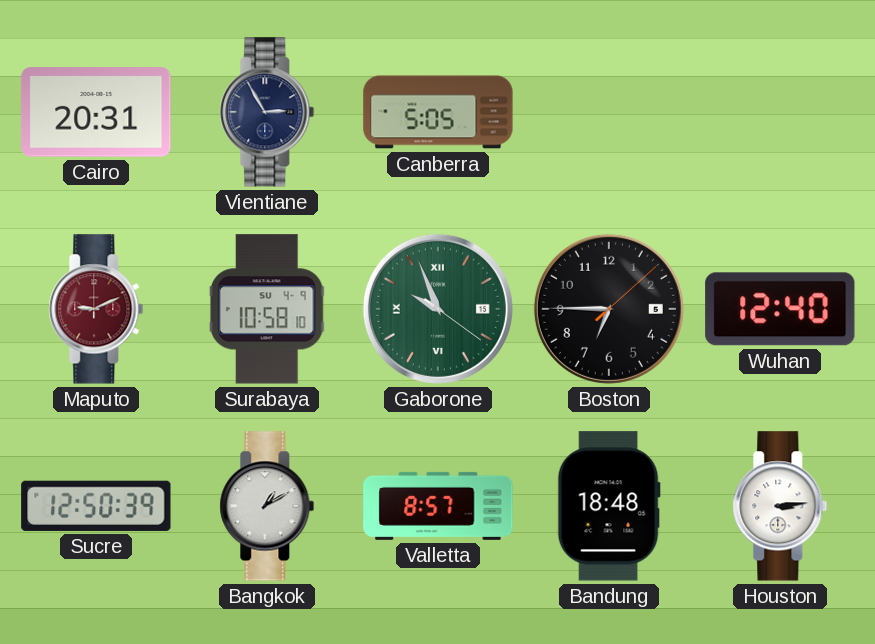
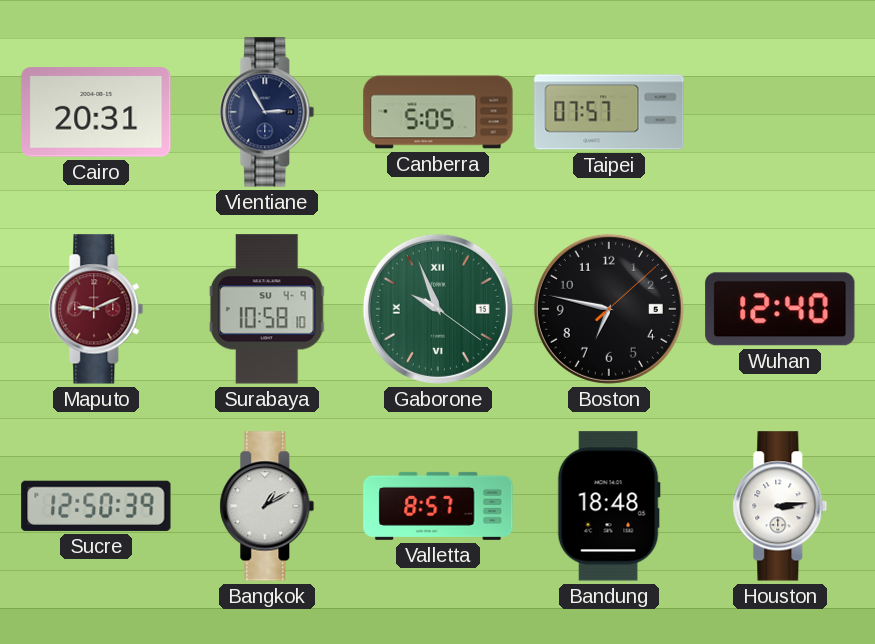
Taipei: none -> 07:57
Boston: 6:45 -> 6:47
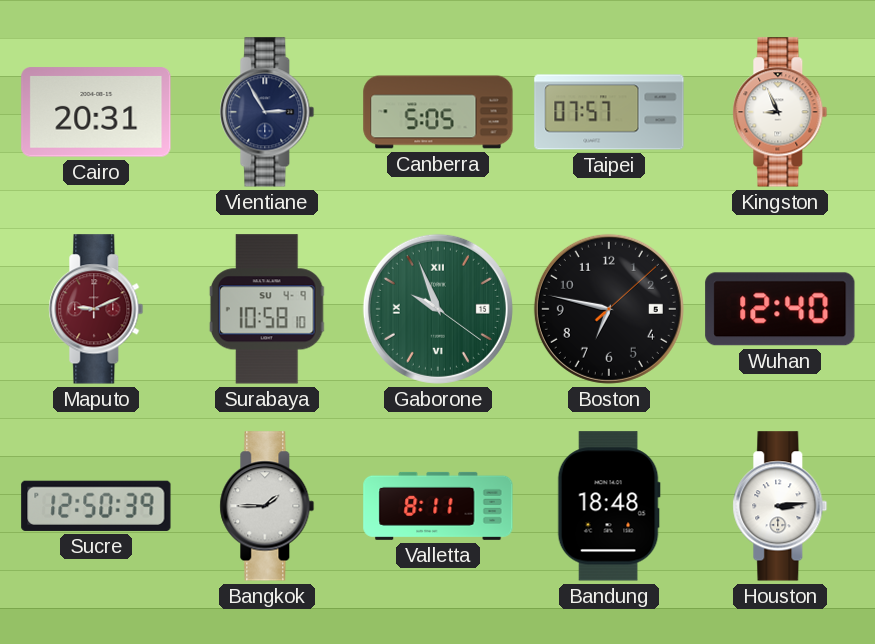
Kingston: none -> 8:56
Bangkok: 1:10 -> 1:45
Valletta: 8:57 -> 8:11
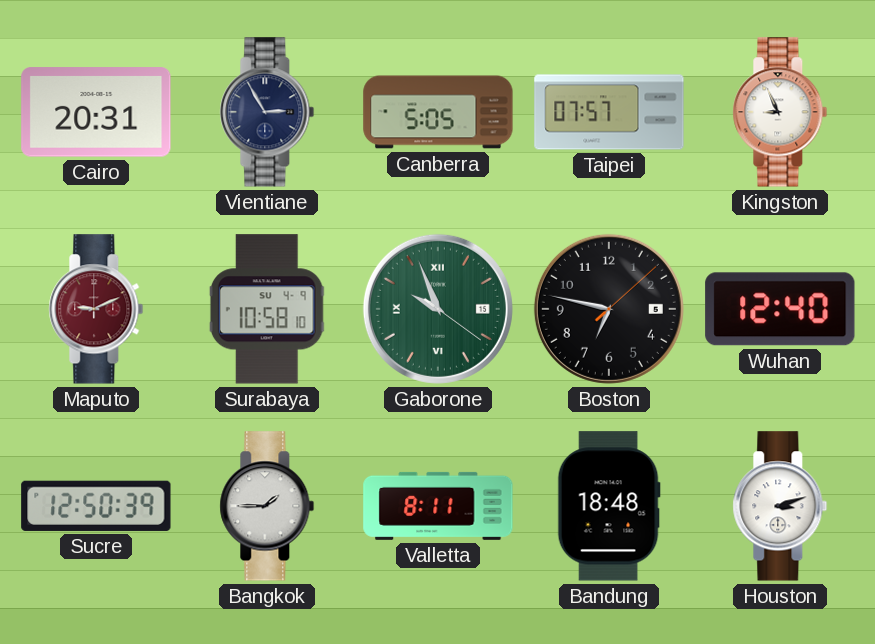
Houston: 3:14 -> 3:12
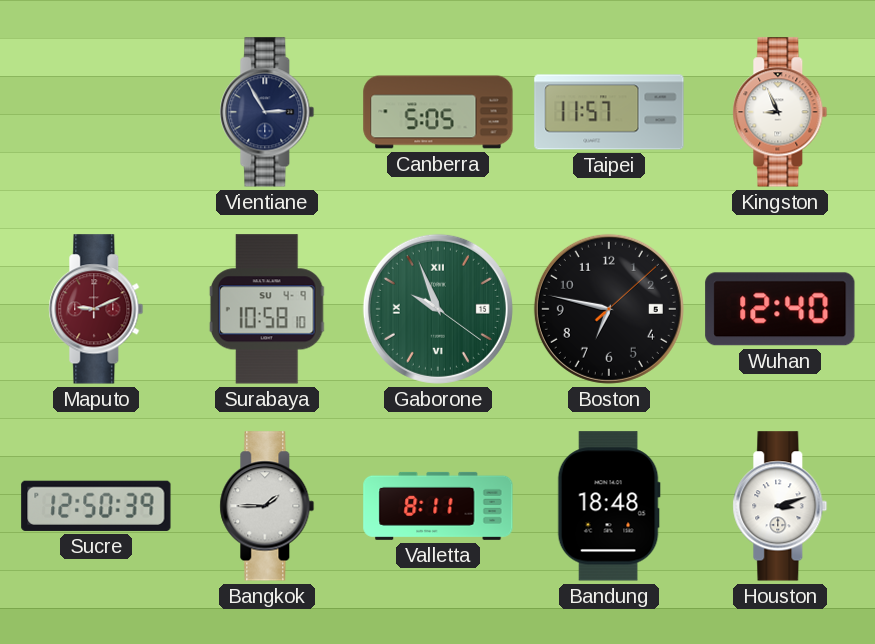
Cairo: 20:31 -> none
Taipei: 07:57 -> 11:57
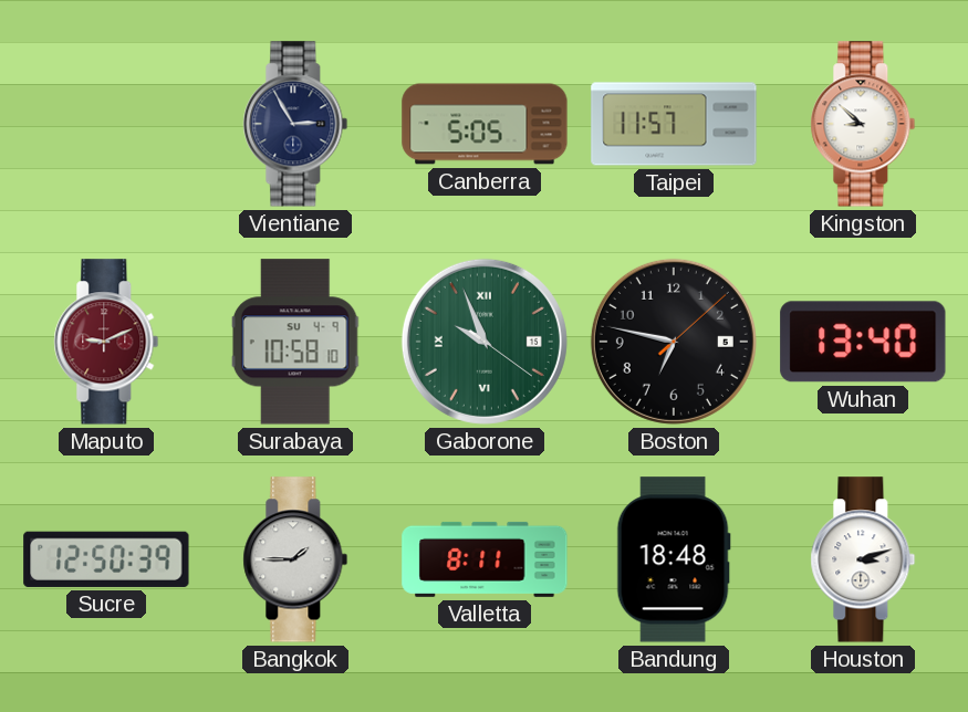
Kingston: 8:56 -> 8:52
Wuhan: 12:40 -> 13:40
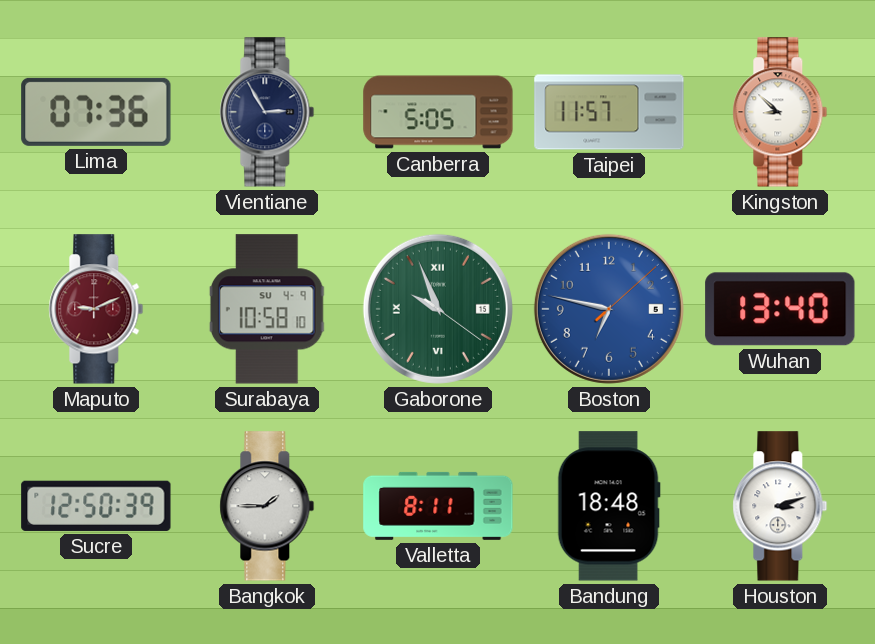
Lima: none -> 07:36
Boston dial: black -> blue
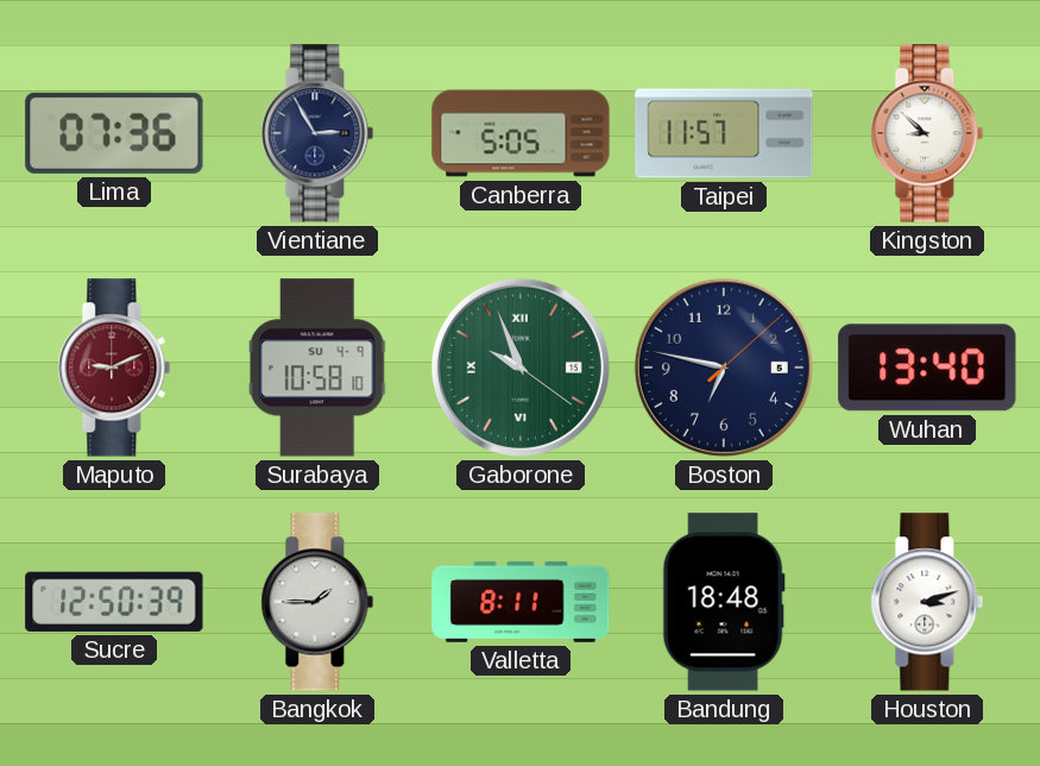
Boston dial: blue -> navy
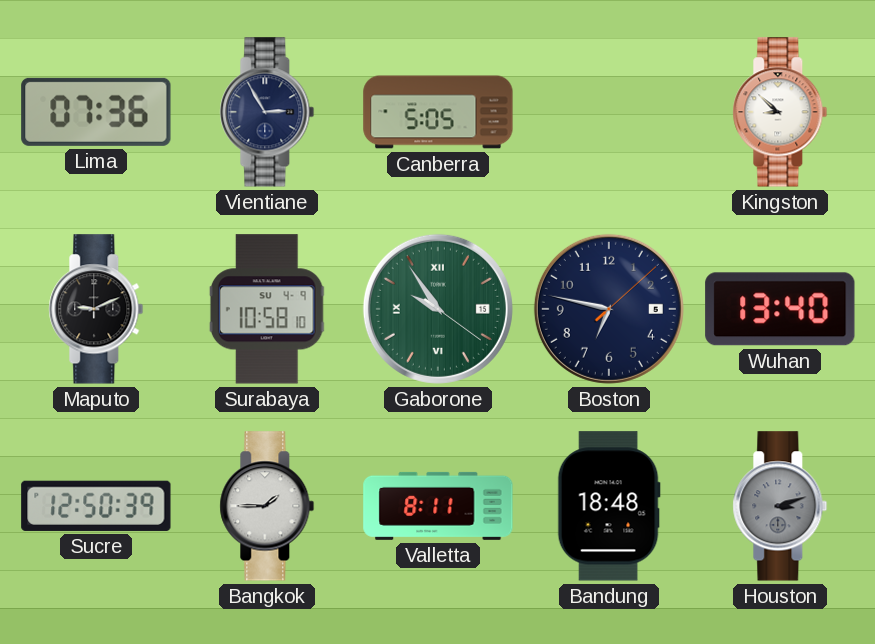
Taipei: 11:57 -> none
Maputo dial: burgundy -> black
Gaborone: 9:56 -> 9:54
Houston dial: white -> grey
